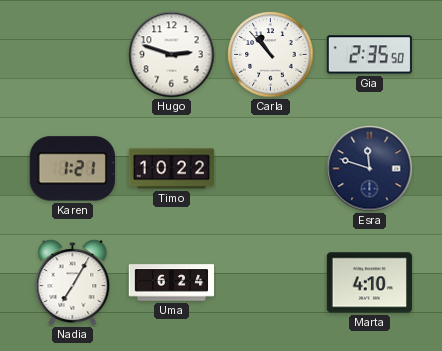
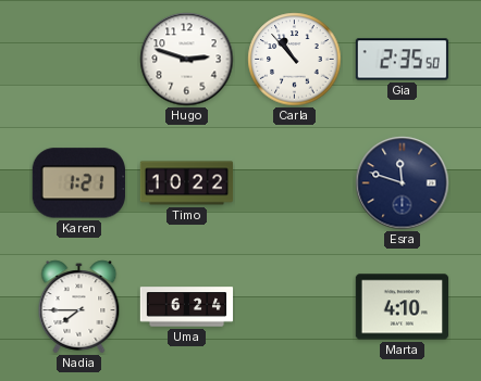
Nadia: 7:05 -> 7:45
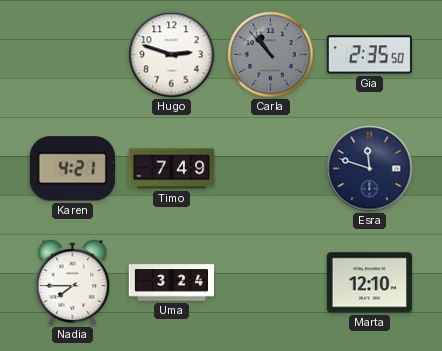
Carla dial: white -> grey
Karen: 1:21 -> 4:21
Timo: 10:22 -> 7:49
Uma: 6:24 -> 3:24
Marta: 4:10 -> 12:10
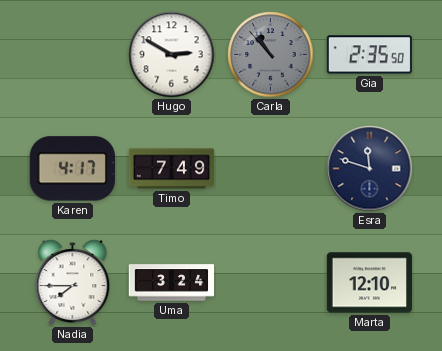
Hugo: 2:48 -> 2:50
Karen: 4:21 -> 4:17
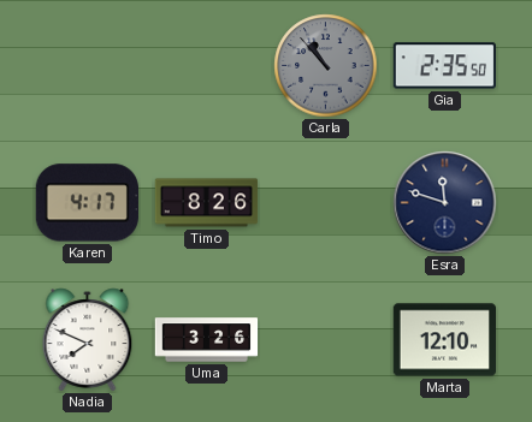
Hugo: 2:50 -> none
Timo: 7:49 -> 8:26
Nadia: 7:45 -> 7:49
Uma: 3:24 -> 3:26
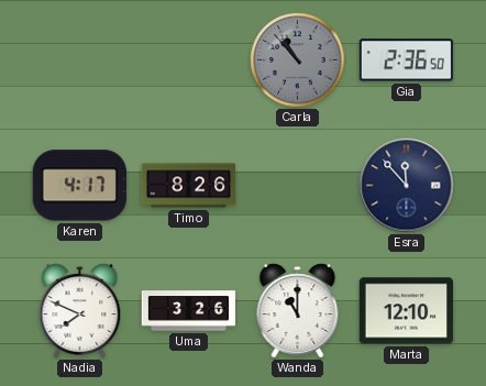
Gia: 2:35 -> 2:36
Esra: 11:48 -> 11:53
Wanda: none -> 11:00
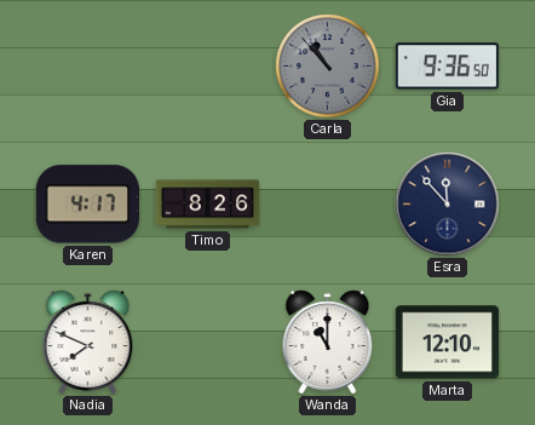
Gia: 2:36 -> 9:36
Uma: 3:26 -> none
